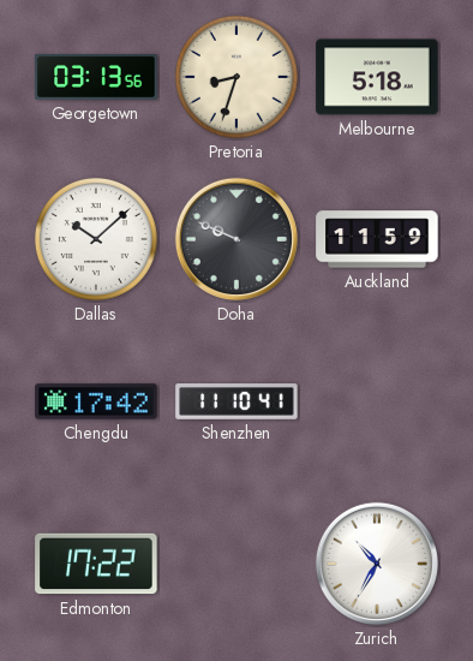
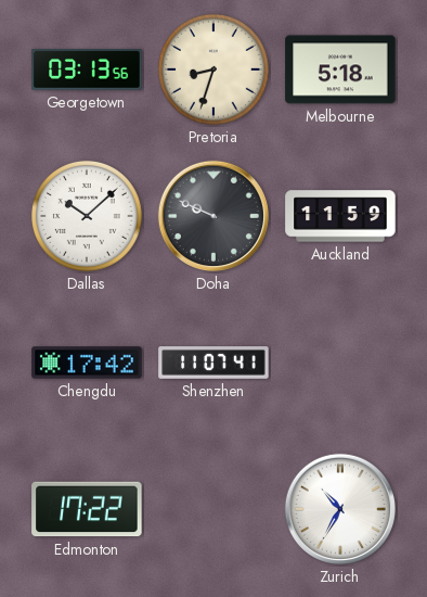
Shenzhen: 11:10 -> 11:07
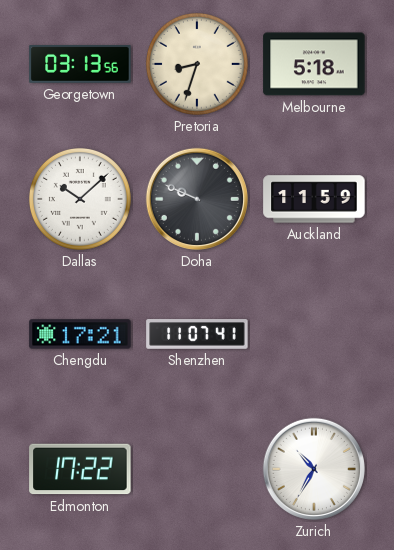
Chengdu: 17:42 -> 17:21
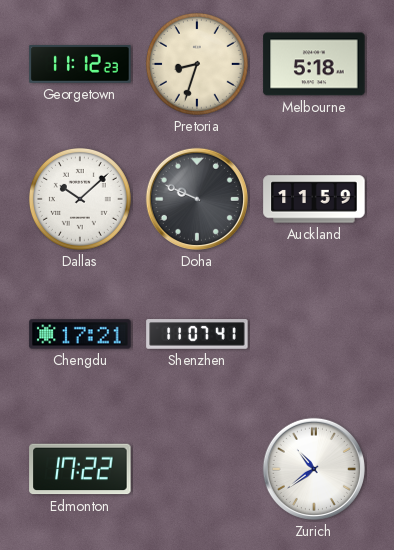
Georgetown: 03:13 -> 11:12
Zurich: 10:35 -> 10:39
